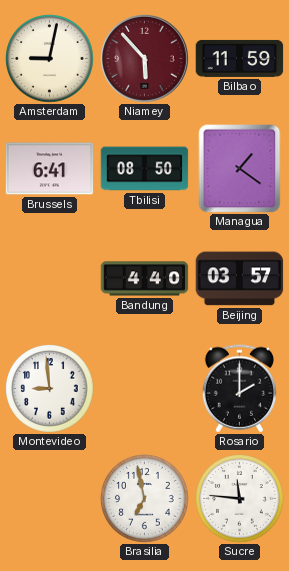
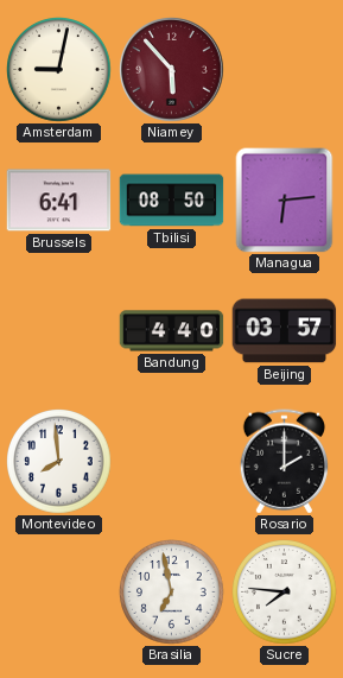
Bilbao: 11:59 -> none
Managua: 1:21 -> 6:14
Montevideo: 8:59 -> 7:59
Sucre: 11:46 -> 7:46
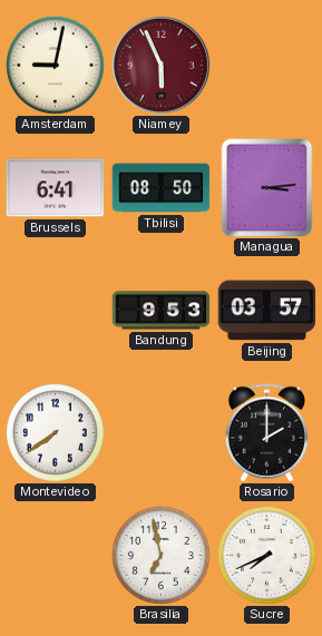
Niamey: 5:53 -> 5:56
Managua: 6:14 -> 3:14
Bandung: 4:40 -> 9:53
Montevideo: 7:59 -> 7:39
Sucre: 7:46 -> 7:41
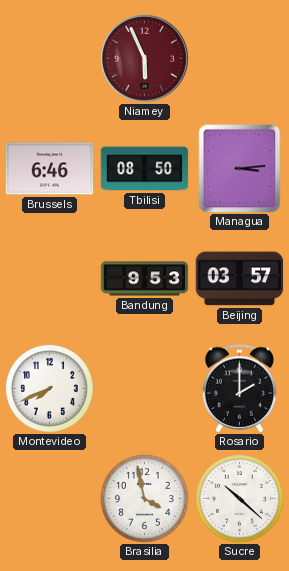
Amsterdam: 9:02 -> none
Brussels: 6:41 -> 6:46
Montevideo: 7:39 -> 7:41
Brasilia: 6:58 -> 3:58
Sucre: 7:41 -> 10:22
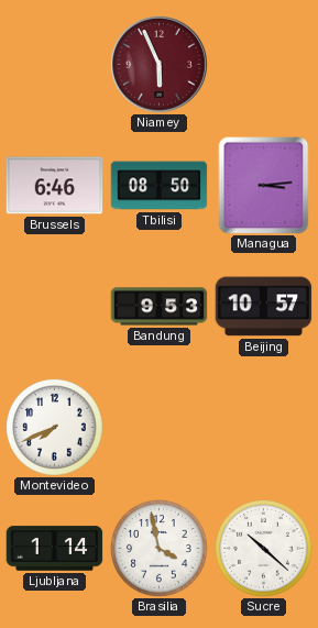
Beijing: 03:57 -> 10:57
Rosario: 2:00 -> none
Ljubljana: none -> 1:14
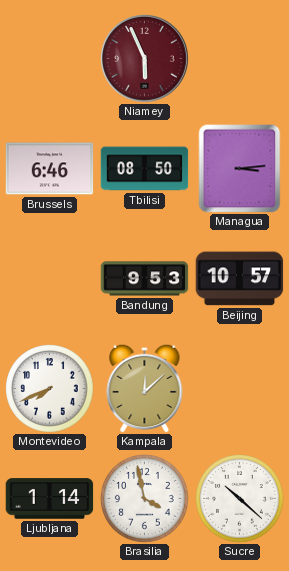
Kampala: none -> 12:08
